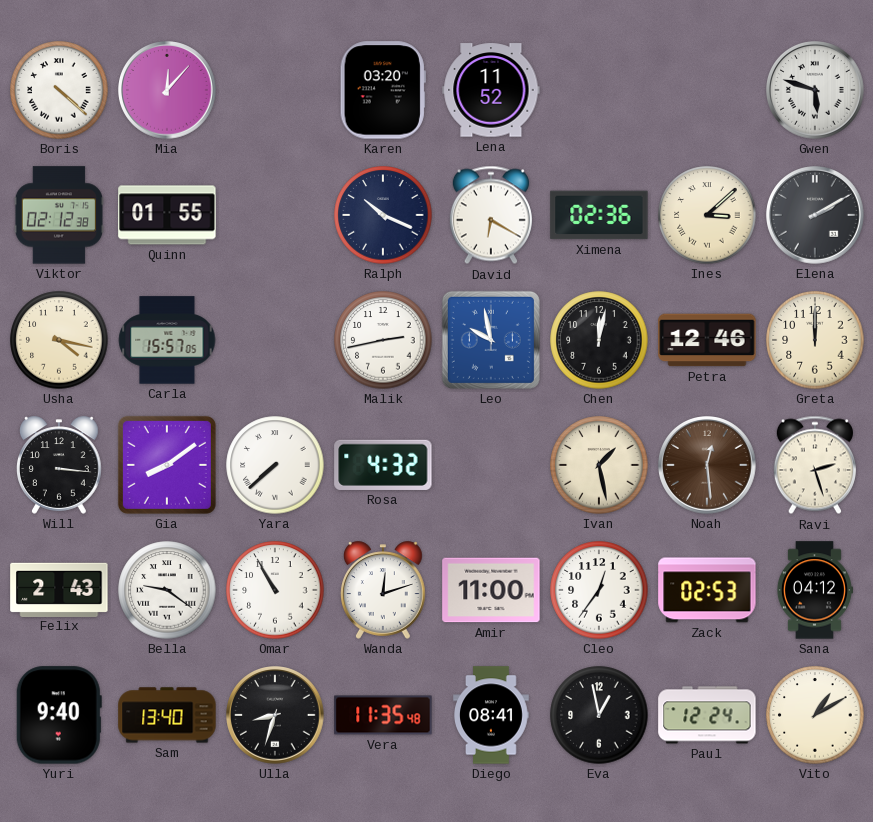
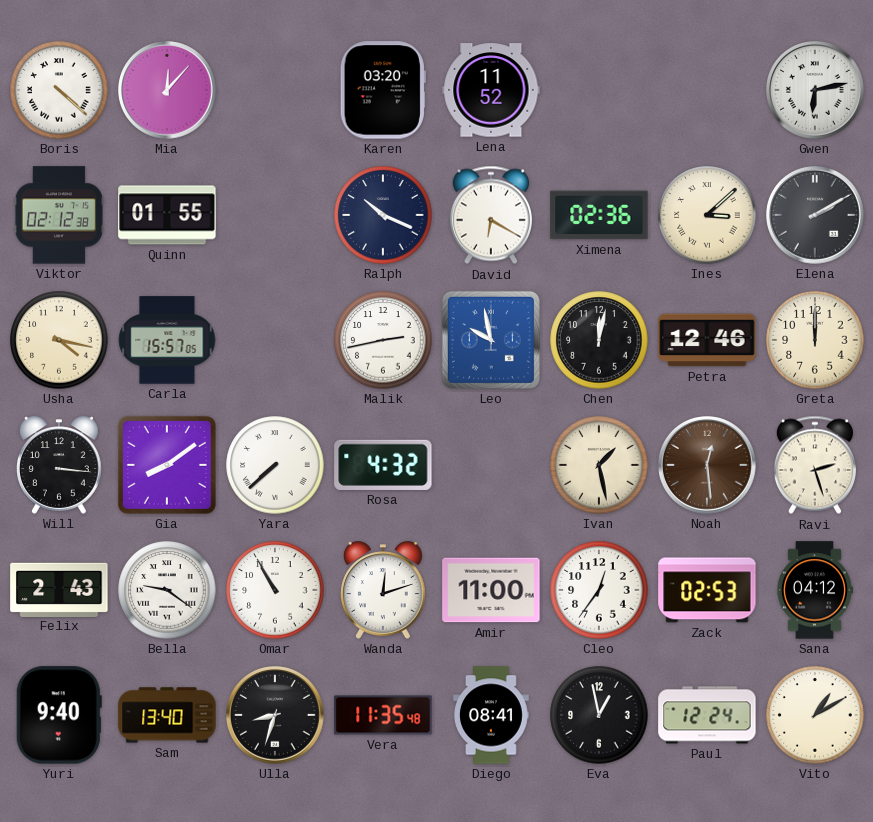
Gwen: 5:48 -> 6:13
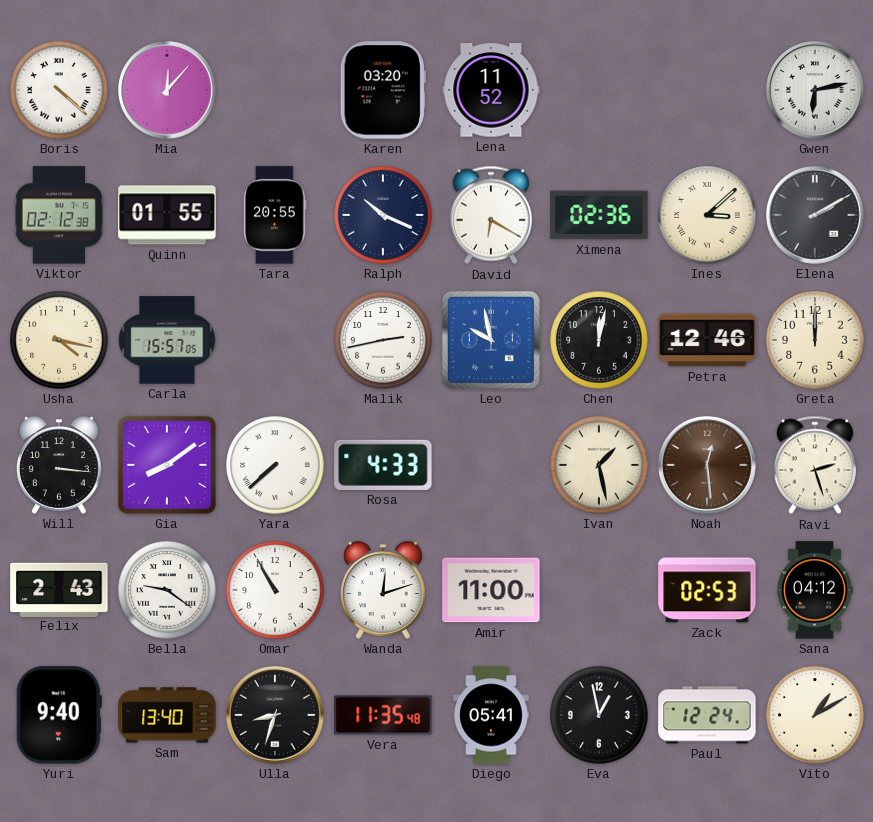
Tara: none -> 20:55
Rosa: 4:32 -> 4:33
Cleo: 12:36 -> none
Diego: 08:41 -> 05:41
